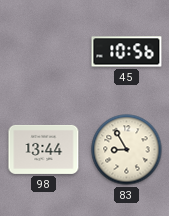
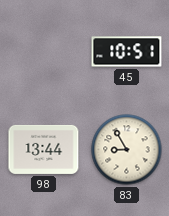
45: 10:56 -> 10:51
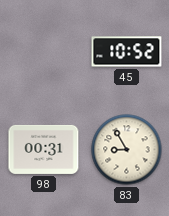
45: 10:51 -> 10:52
98: 13:44 -> 00:31
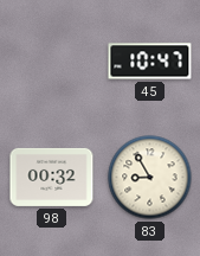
45: 10:52 -> 10:47
98: 00:31 -> 00:32
